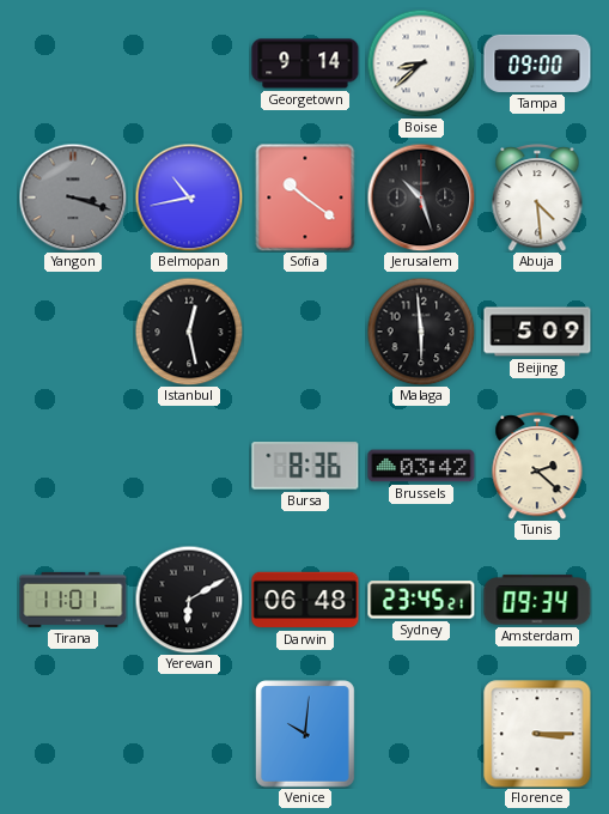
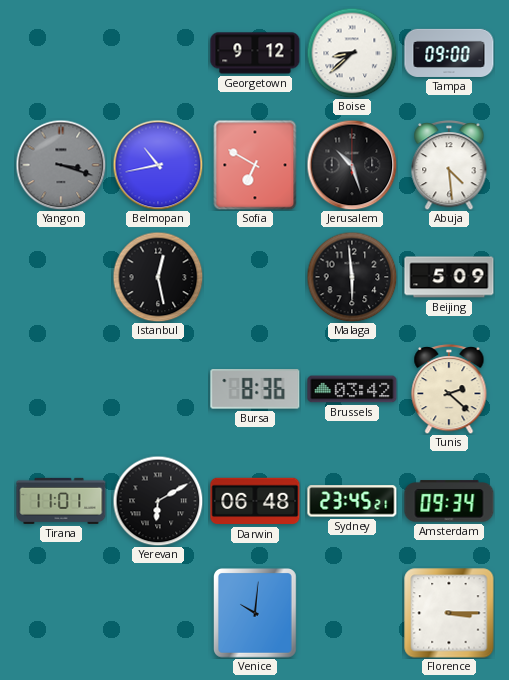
Georgetown: 9:14 -> 9:12
Sofia: 10:21 -> 6:50
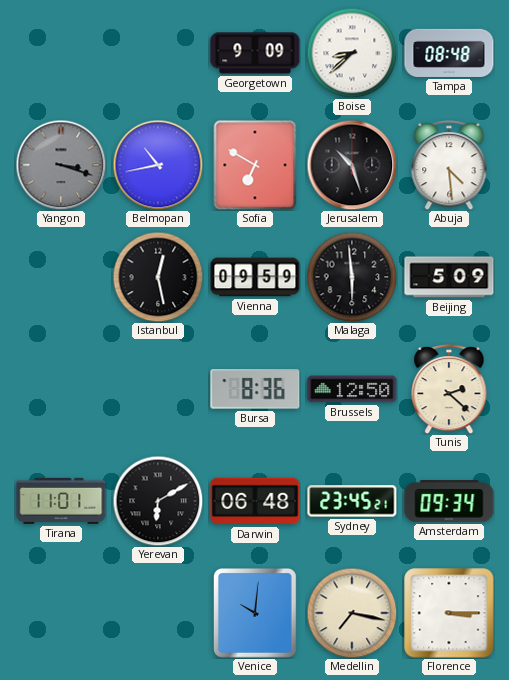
Georgetown: 9:12 -> 9:09
Tampa: 09:00 -> 08:48
Vienna: none -> 09:59
Brussels: 03:42 -> 12:50
Medellin: none -> 7:17
